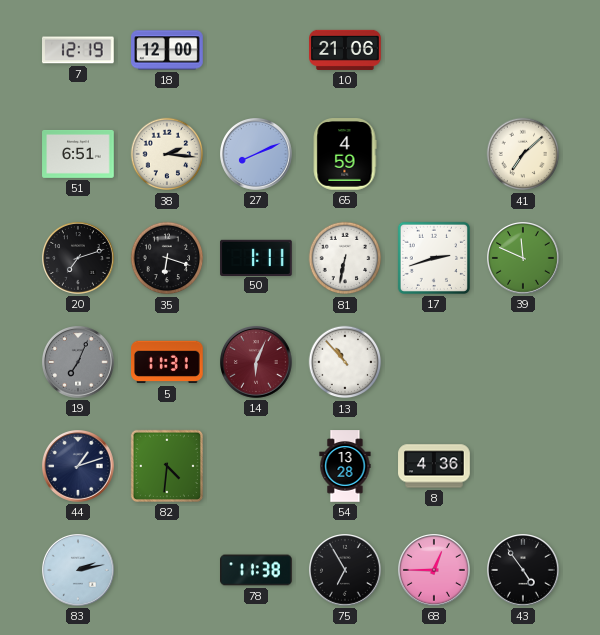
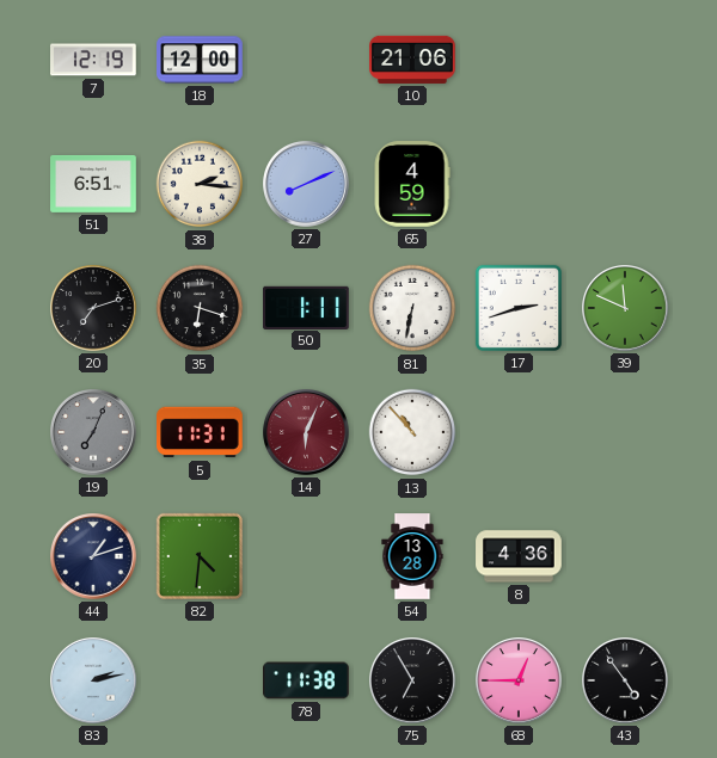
41: 7:08 -> none
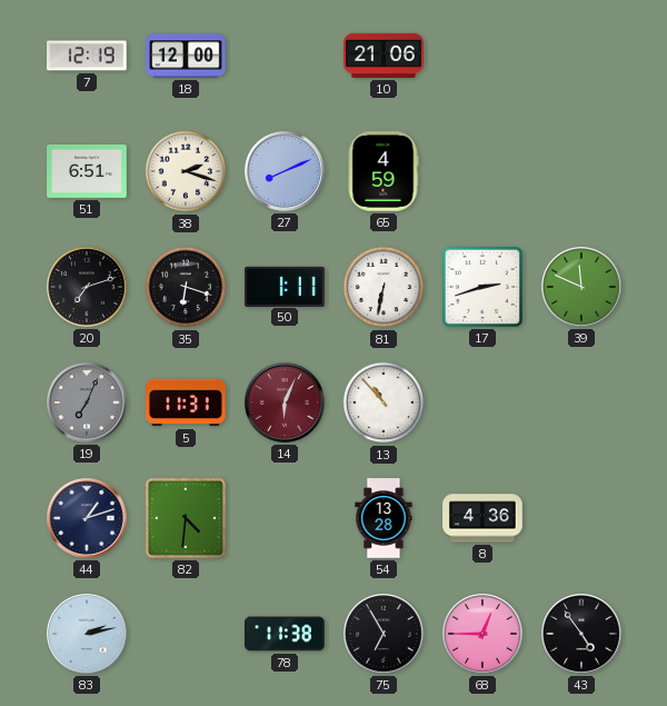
38: 2:16 -> 2:18
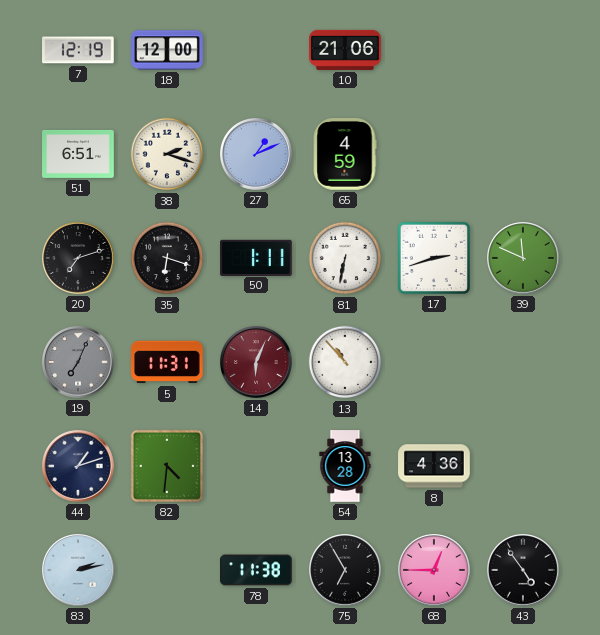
27: 8:11 -> 1:11
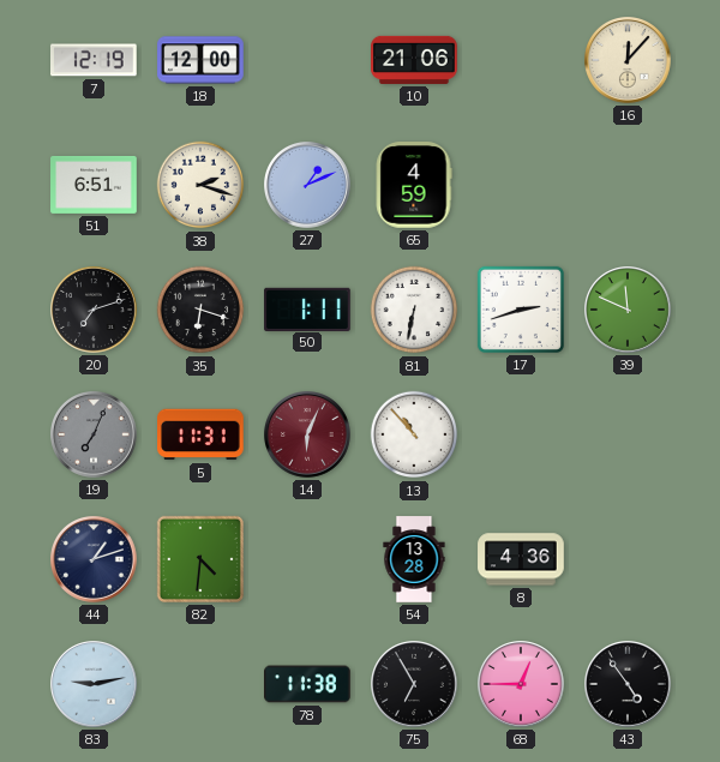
16: none -> 12:07
83: 2:13 -> 9:13
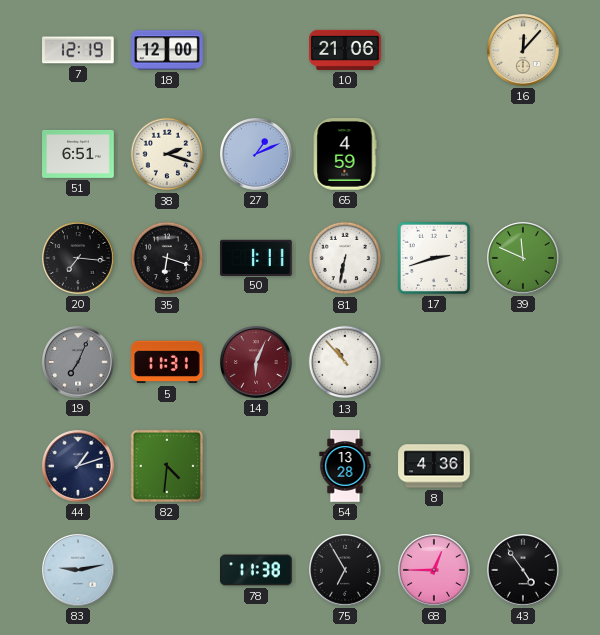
20: 7:12 -> 7:16
